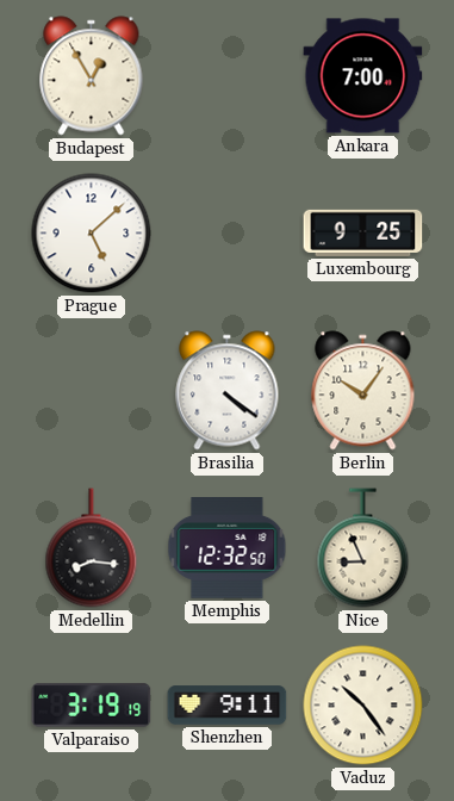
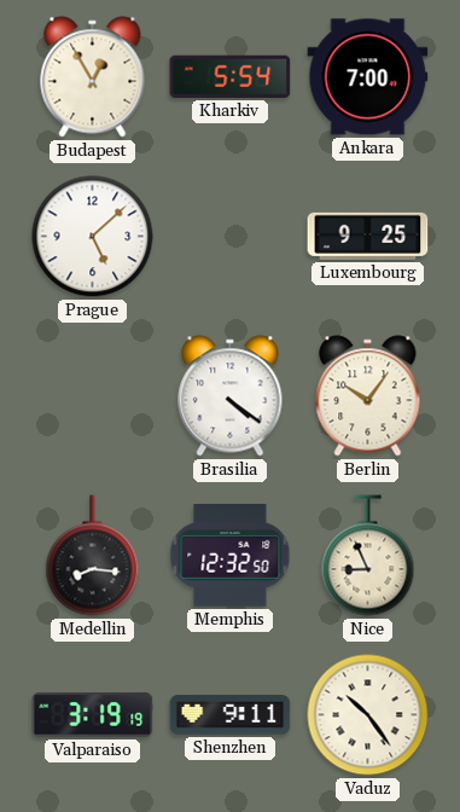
Kharkiv: none -> 5:54
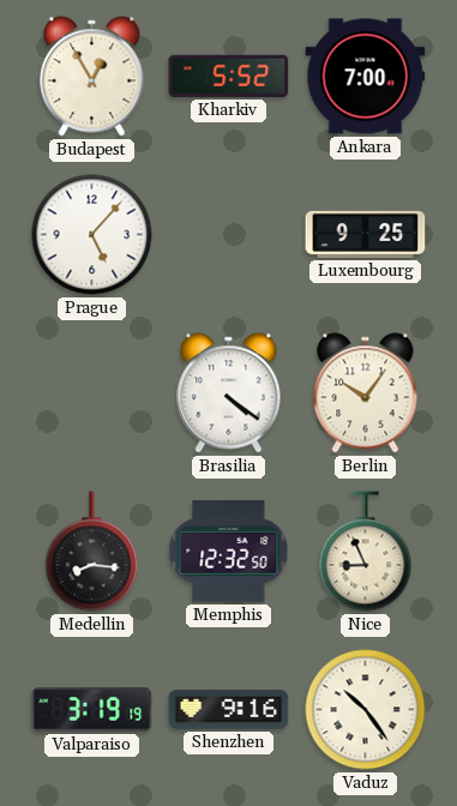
Kharkiv: 5:54 -> 5:52
Prague: 5:08 -> 5:07
Shenzhen: 9:11 -> 9:16
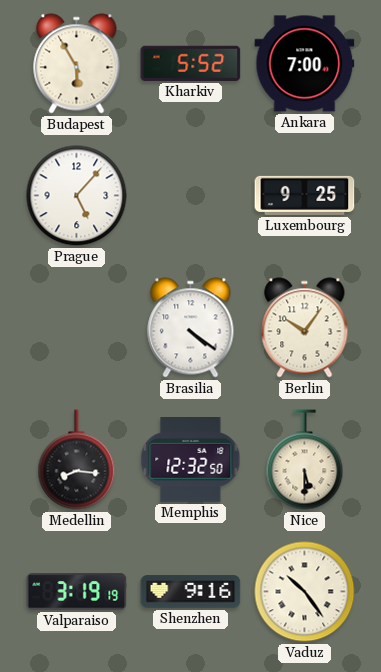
Budapest: 12:55 -> 5:55
Nice: 8:56 -> 5:30
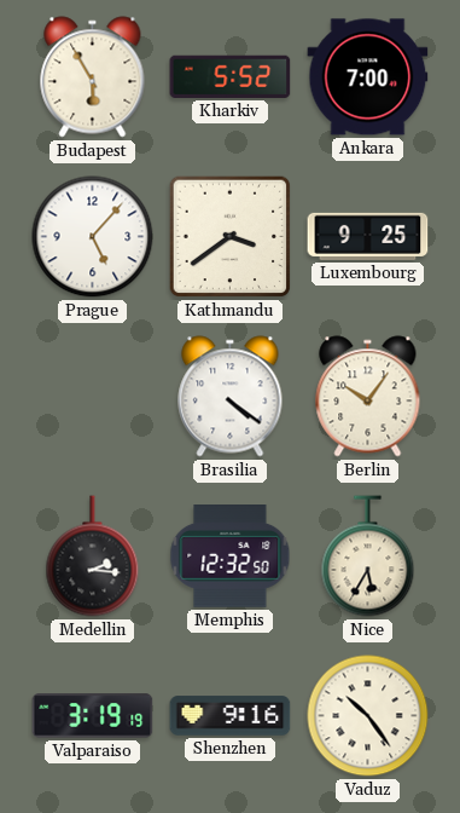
Kathmandu: none -> 3:39
Medellin: 8:16 -> 2:16
Nice: 5:30 -> 5:35
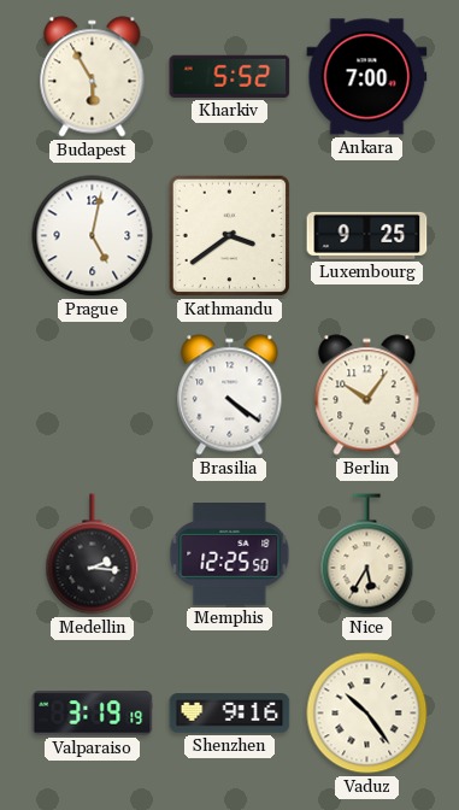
Prague: 5:07 -> 5:02
Memphis: 12:32 -> 12:25
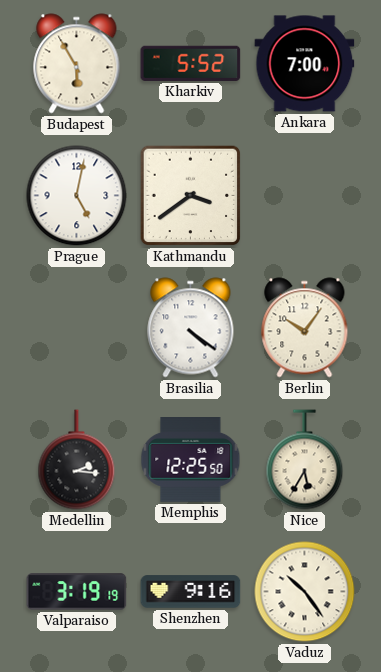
Luxembourg: 9:25 -> none
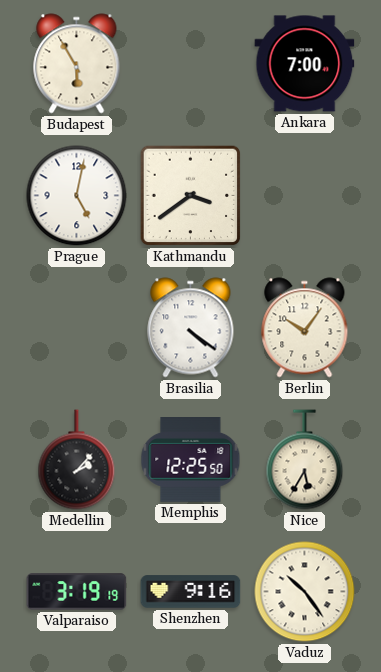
Kharkiv: 5:52 -> none
Medellin: 2:16 -> 2:07
